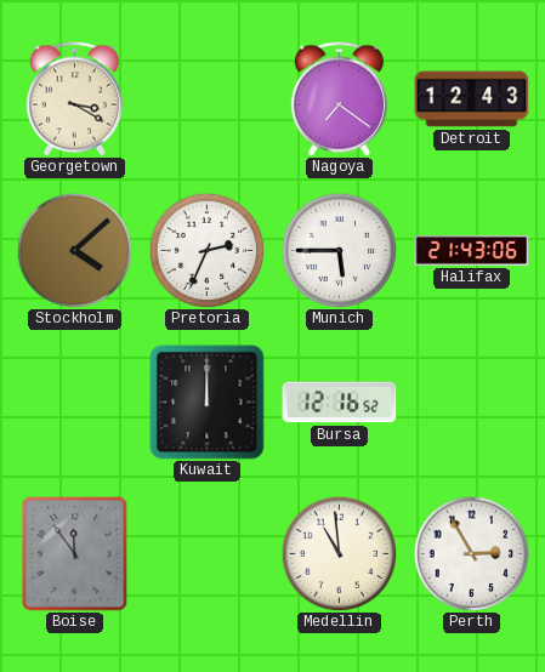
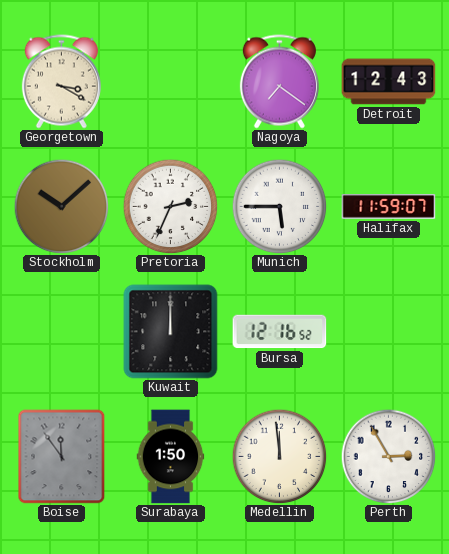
Stockholm: 4:08 -> 10:08
Halifax: 21:43 -> 11:59
Surabaya: none -> 1:50
Medellin: 10:59 -> 11:59
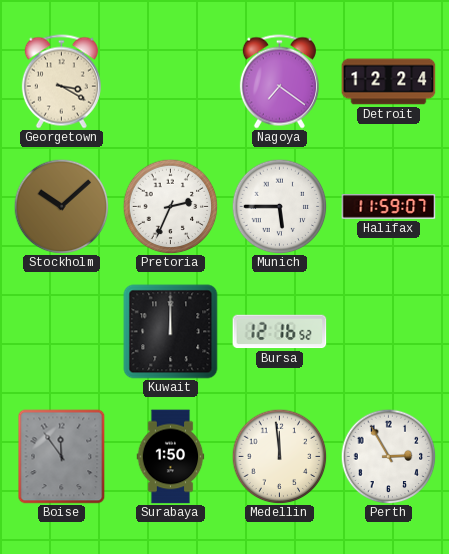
Detroit: 12:43 -> 12:24
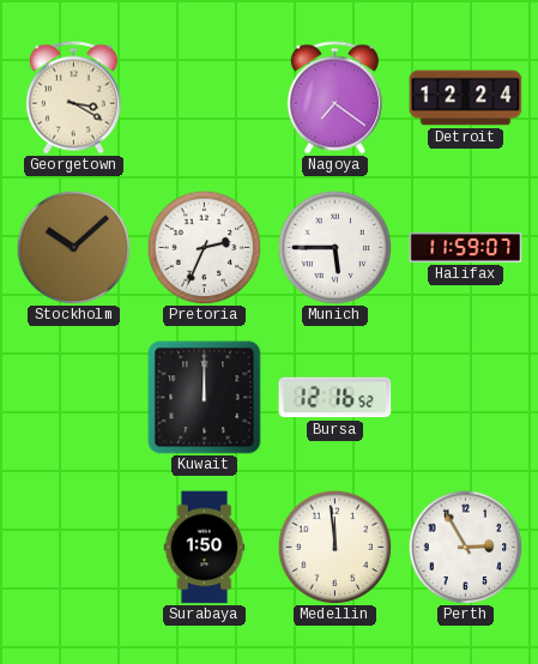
Boise: 11:54 -> none
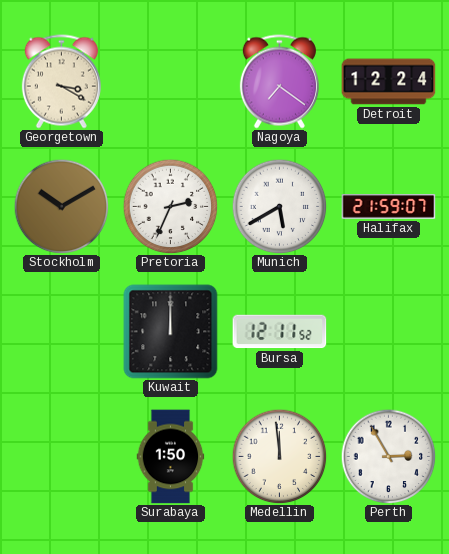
Stockholm: 10:08 -> 10:10
Munich: 5:45 -> 5:40
Halifax: 11:59 -> 21:59
Bursa: 12:16 -> 12:11
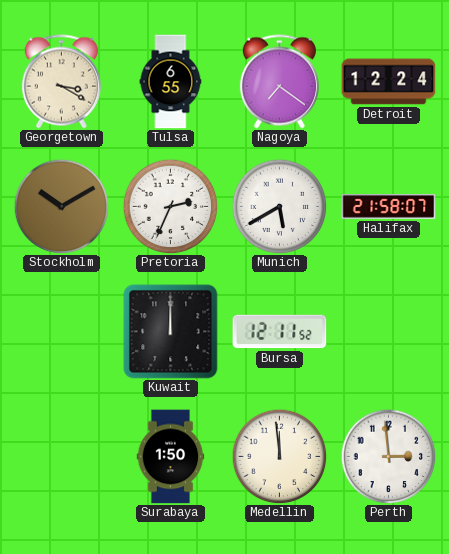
Tulsa: none -> 6:55
Halifax: 21:59 -> 21:58
Perth: 2:55 -> 2:59
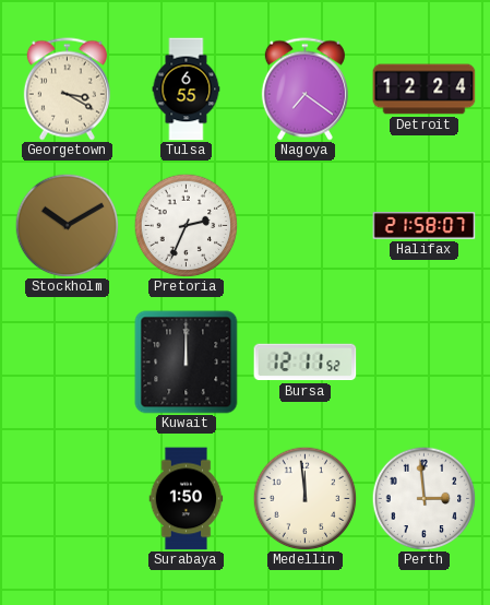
Munich: 5:40 -> none
